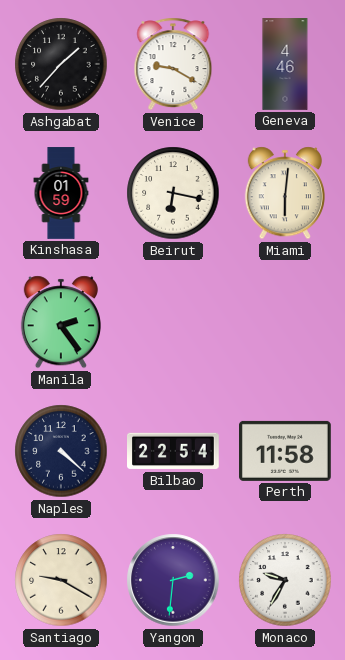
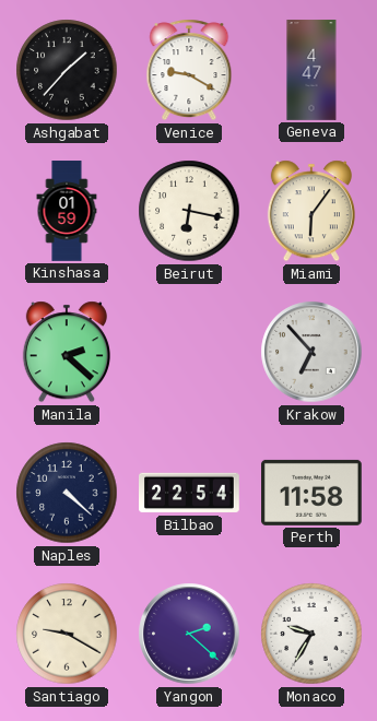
Geneva: 4:46 -> 4:47
Miami: 6:01 -> 6:06
Manila: 2:24 -> 2:22
Krakow: none -> 6:53
Yangon: 2:31 -> 2:22
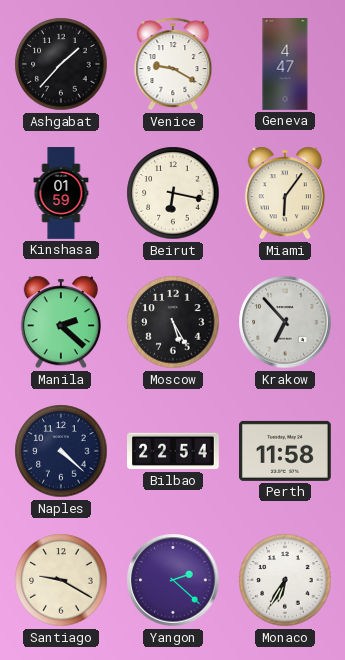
Moscow: none -> 5:25
Monaco: 9:35 -> 6:35
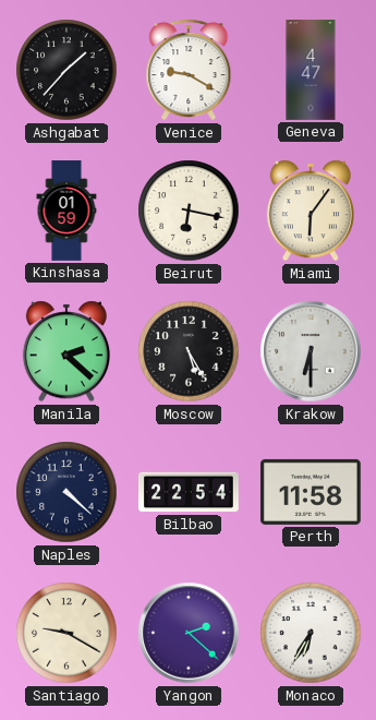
Krakow: 6:53 -> 6:30
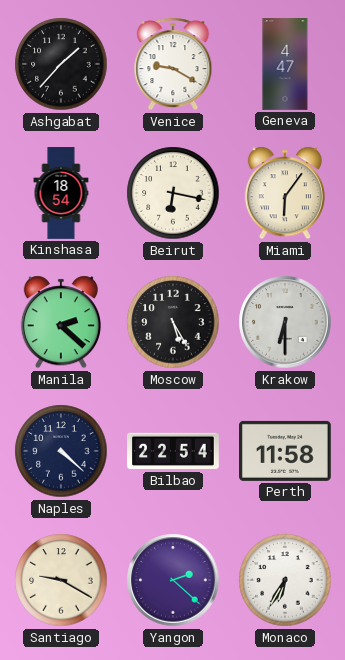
Kinshasa: 01:59 -> 18:54
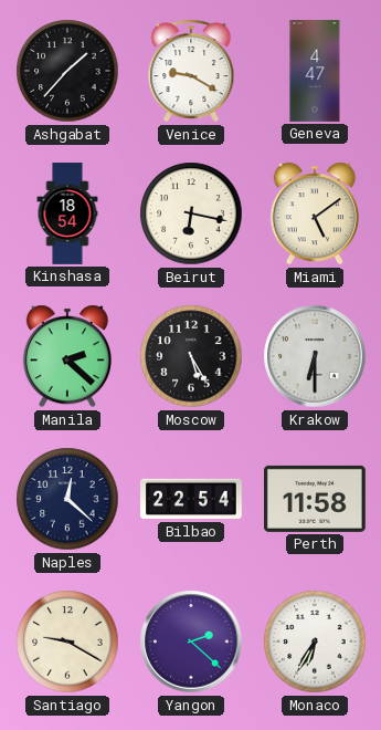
Miami: 6:06 -> 5:09
Naples: 4:22 -> 12:22
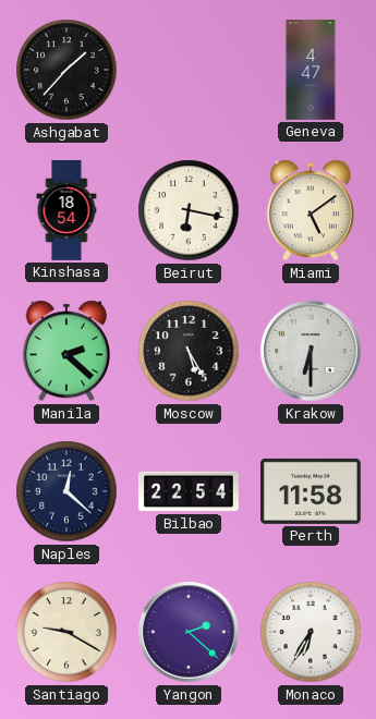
Venice: 9:20 -> none
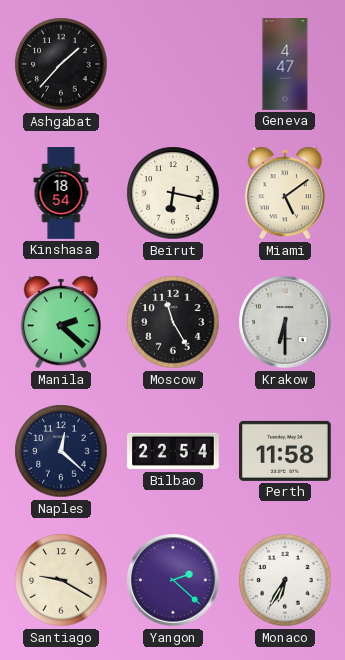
Moscow: 5:25 -> 11:25
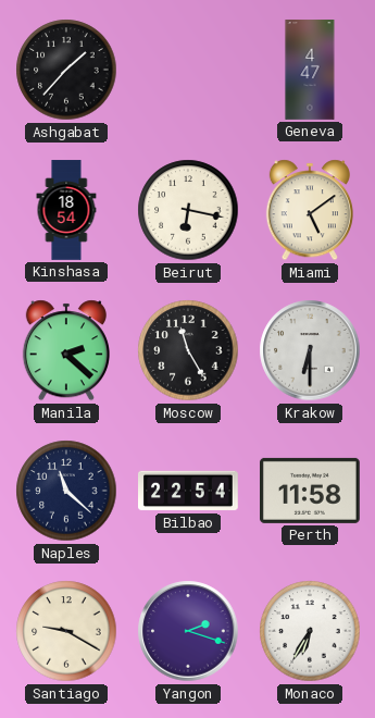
Naples: 12:22 -> 11:22
Yangon: 2:22 -> 2:18
